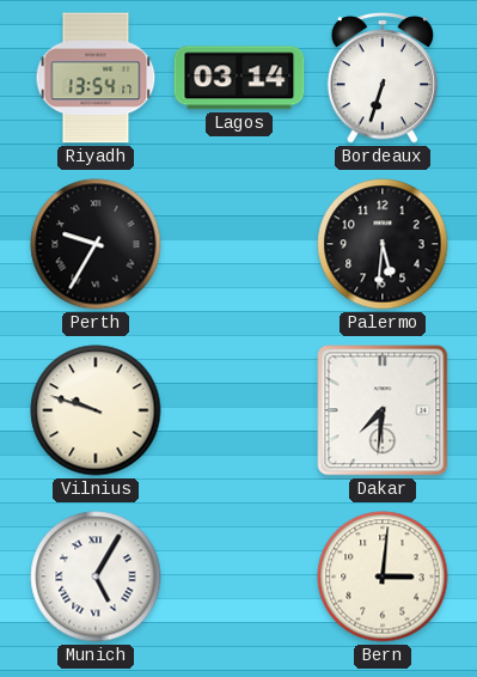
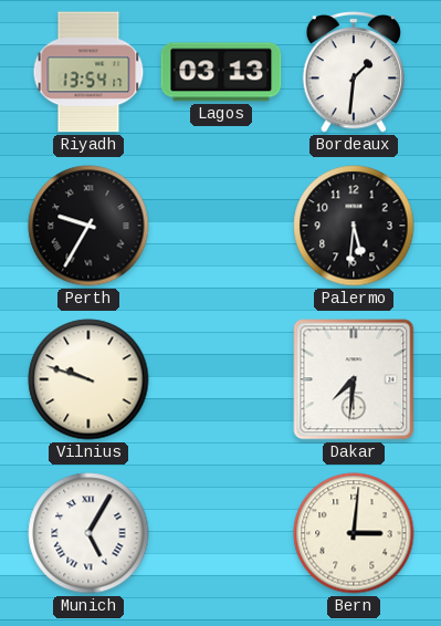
Lagos: 03:14 -> 03:13
Bordeaux: 6:33 -> 1:31
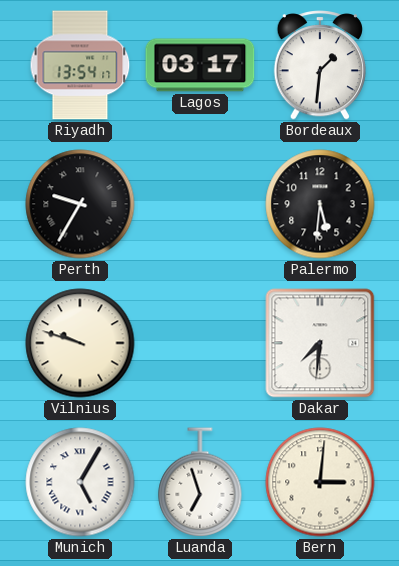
Lagos: 03:13 -> 03:17
Luanda: none -> 6:57
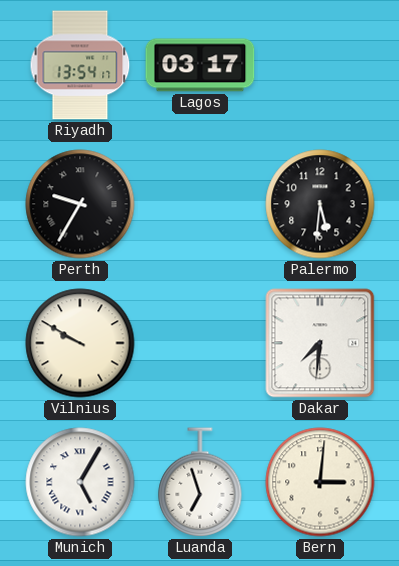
Bordeaux: 1:31 -> none
Vilnius: 9:48 -> 9:50
